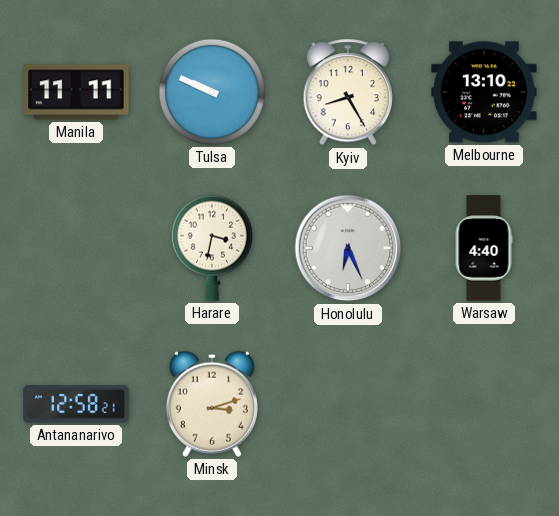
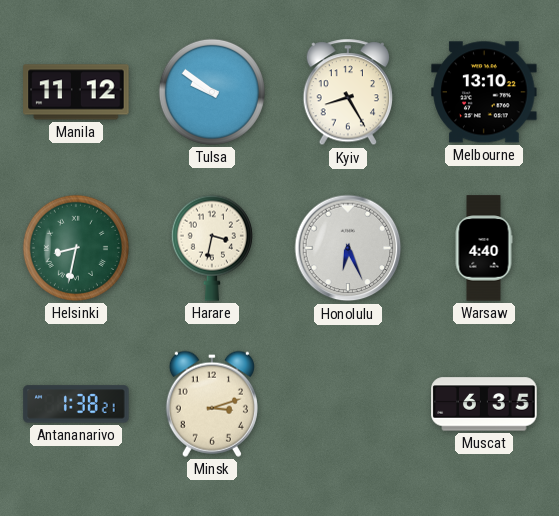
Manila: 11:11 -> 11:12
Tulsa: 9:49 -> 9:51
Helsinki: none -> 8:32
Antananarivo: 12:58 -> 1:38
Muscat: none -> 6:35
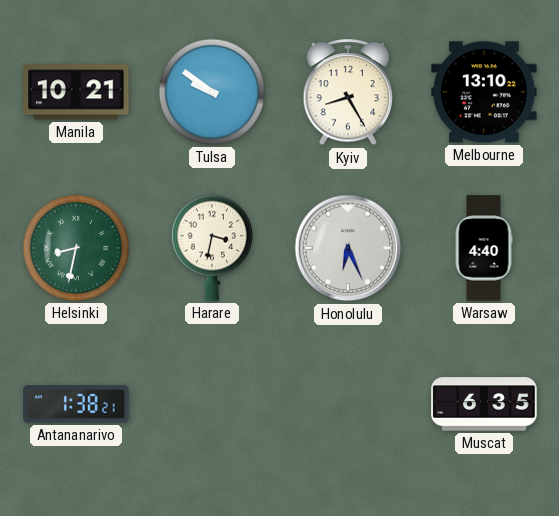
Manila: 11:12 -> 10:21
Minsk: 3:12 -> none
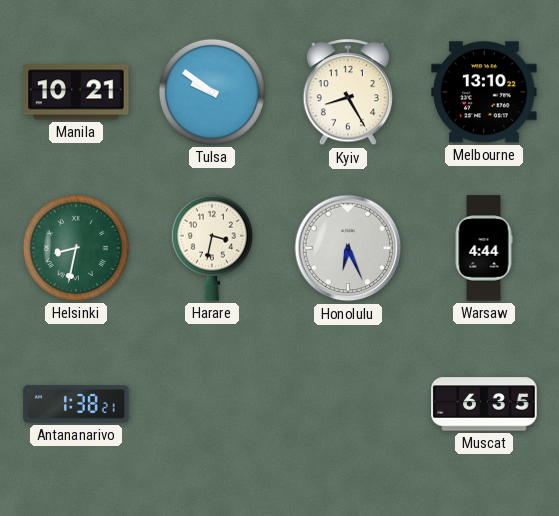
Warsaw: 4:40 -> 4:44
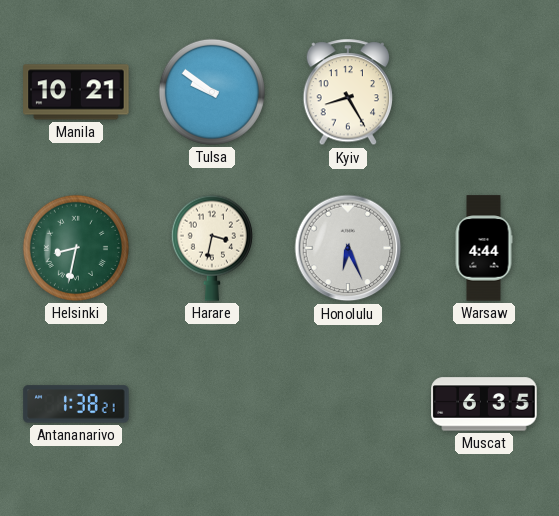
Melbourne: 13:10 -> none
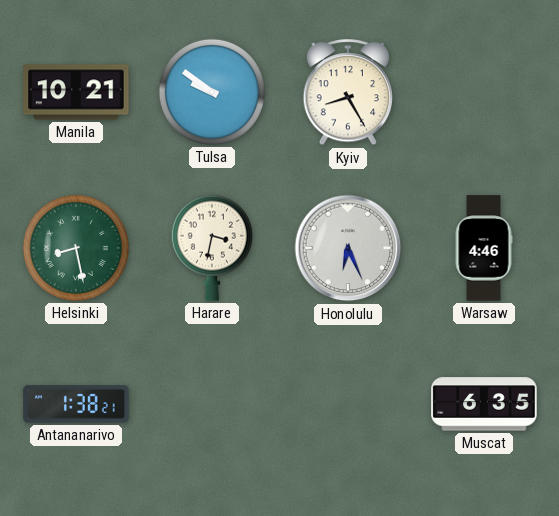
Helsinki: 8:32 -> 8:28
Warsaw: 4:44 -> 4:46
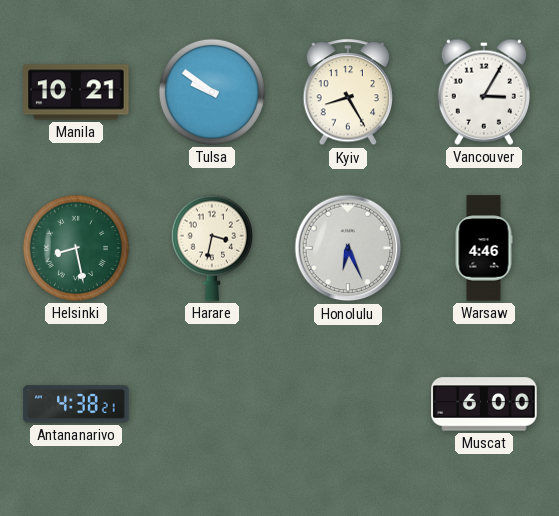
Vancouver: none -> 3:05
Antananarivo: 1:38 -> 4:38
Muscat: 6:35 -> 6:00
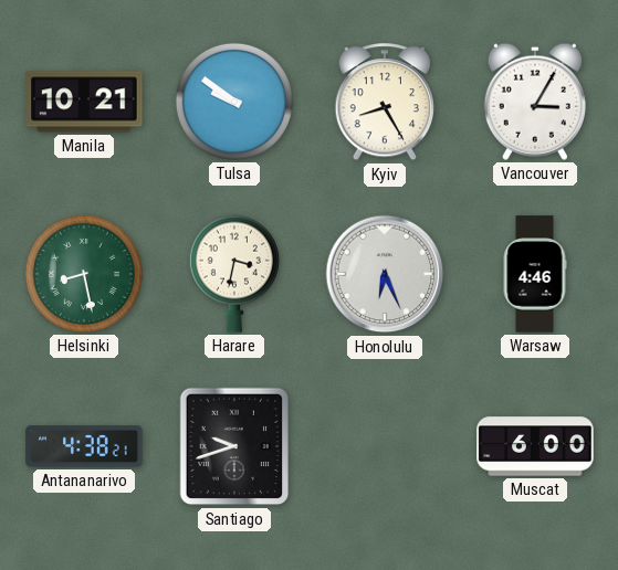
Santiago: none -> 9:42
